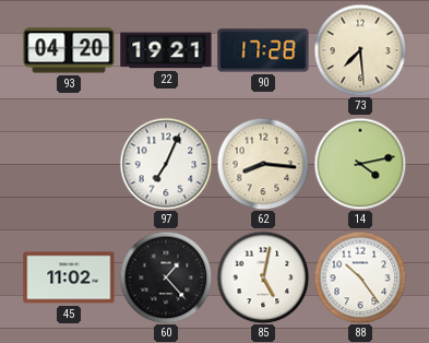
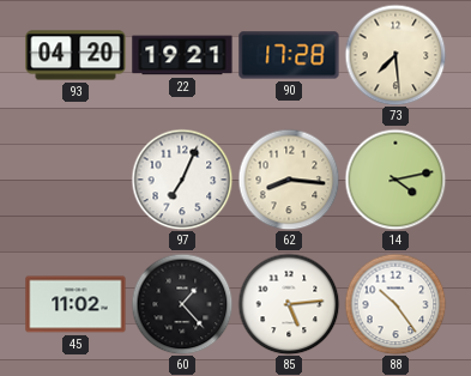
85: 5:02 -> 5:14
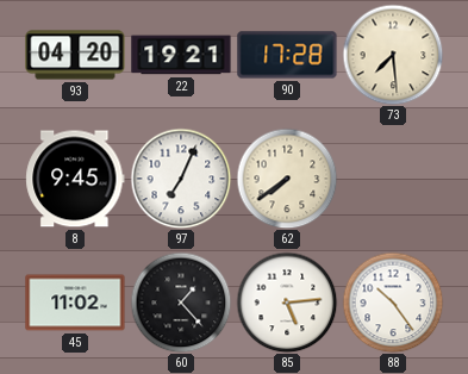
8: none -> 9:45
62: 8:16 -> 7:39
14: 4:13 -> none
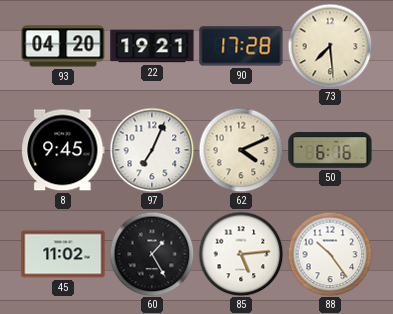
62: 7:39 -> 4:11
50: none -> 6:16
60: 1:23 -> 1:25
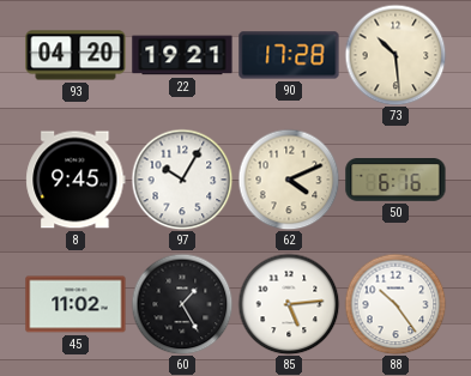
73: 7:29 -> 10:29
97: 7:04 -> 10:05
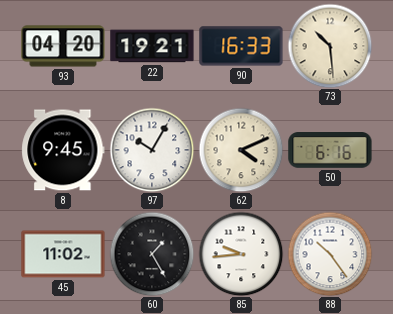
90: 17:28 -> 16:33
85: 5:14 -> 9:44
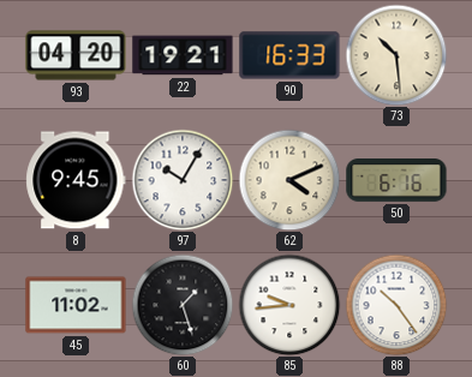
60: 1:25 -> 1:27
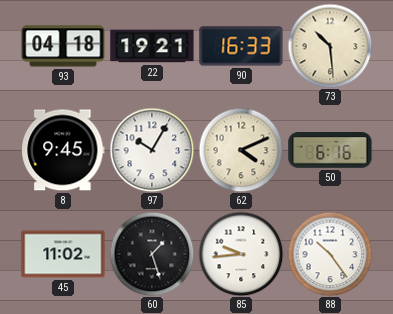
93: 04:20 -> 04:18
